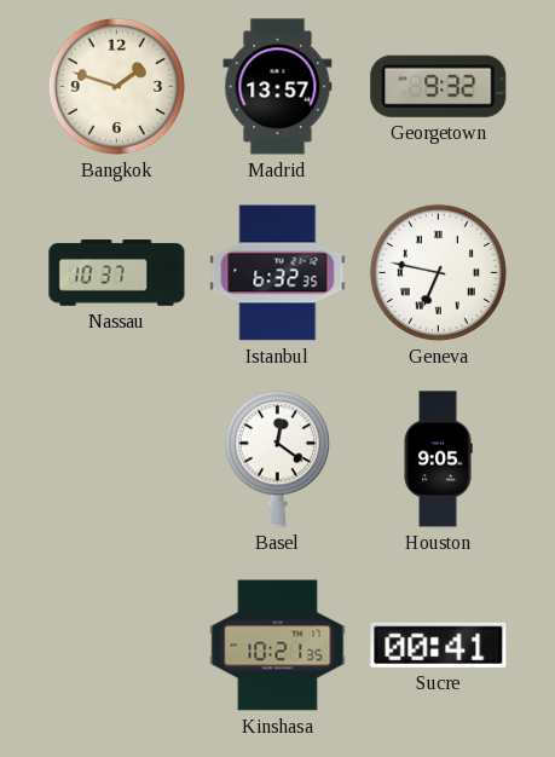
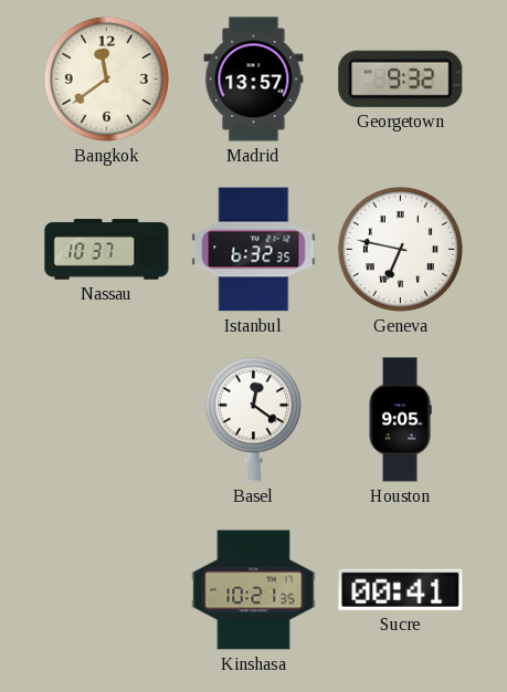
Bangkok: 1:48 -> 11:39
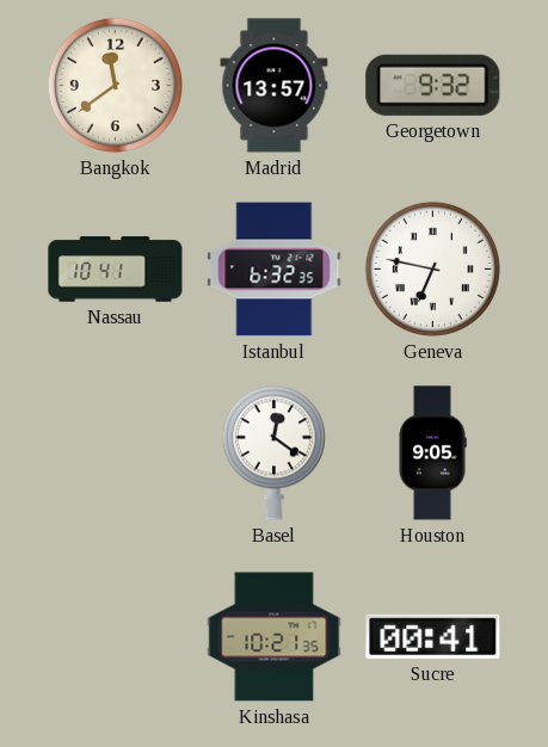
Nassau: 10:37 -> 10:41
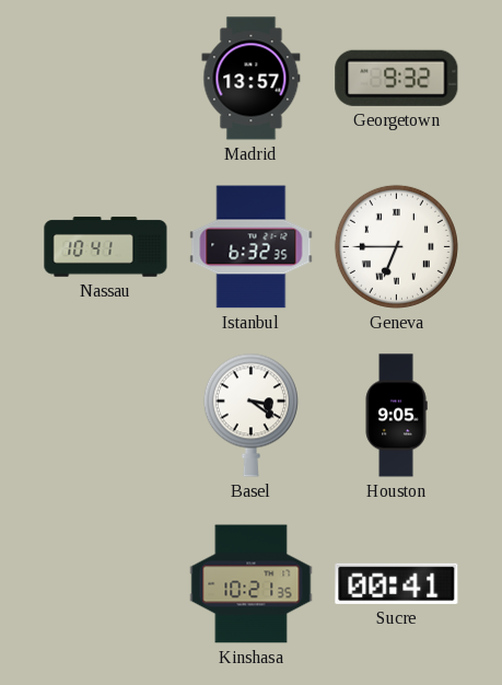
Bangkok: 11:39 -> none
Geneva: 6:47 -> 6:45
Basel: 12:21 -> 3:21
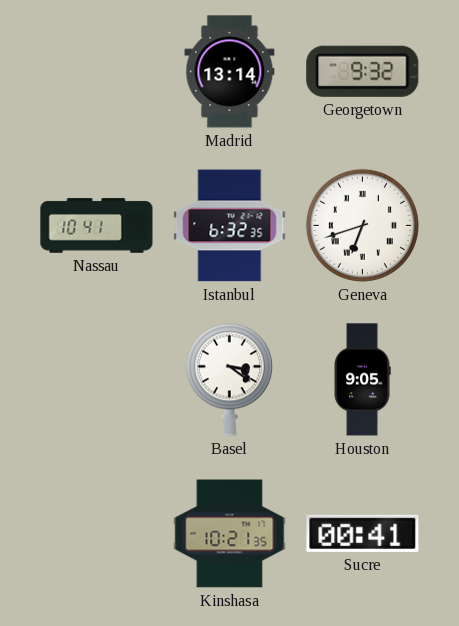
Madrid: 13:57 -> 13:14
Geneva: 6:45 -> 6:42
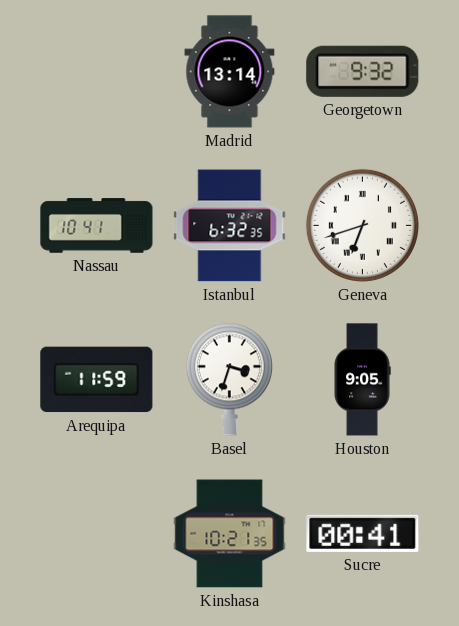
Arequipa: none -> 11:59
Basel: 3:21 -> 3:33
